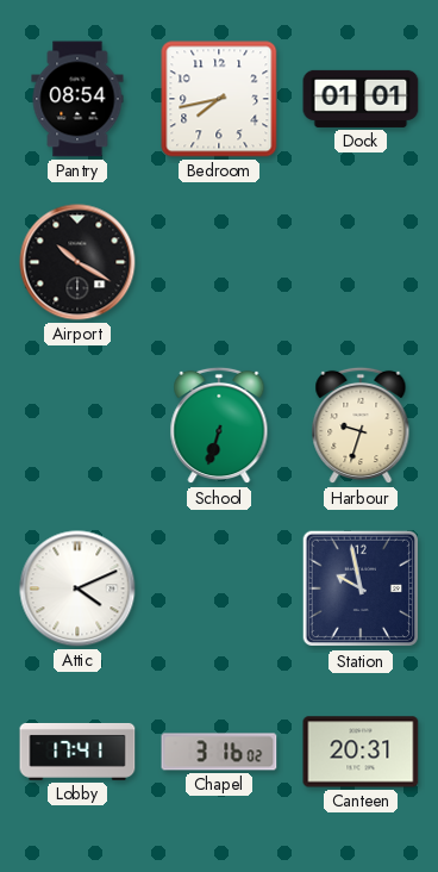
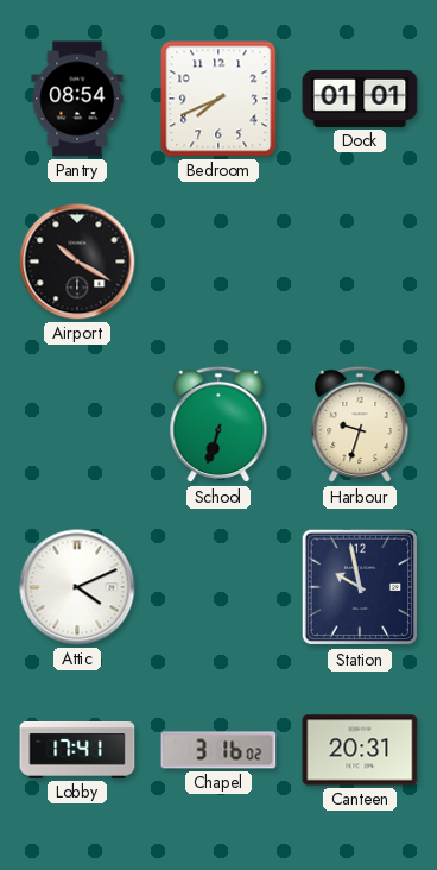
Bedroom: 7:43 -> 7:41
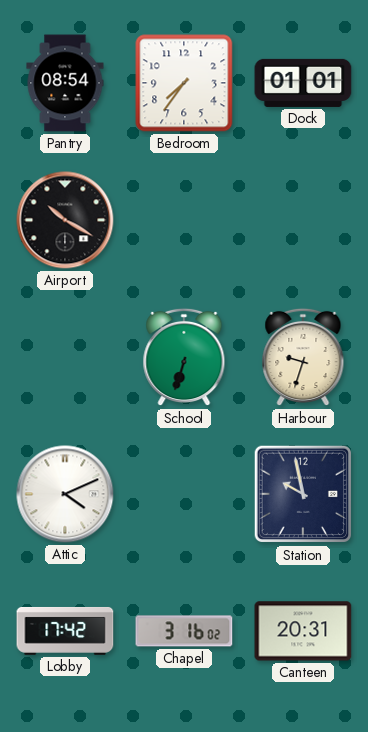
Bedroom: 7:41 -> 7:36
Lobby: 17:41 -> 17:42
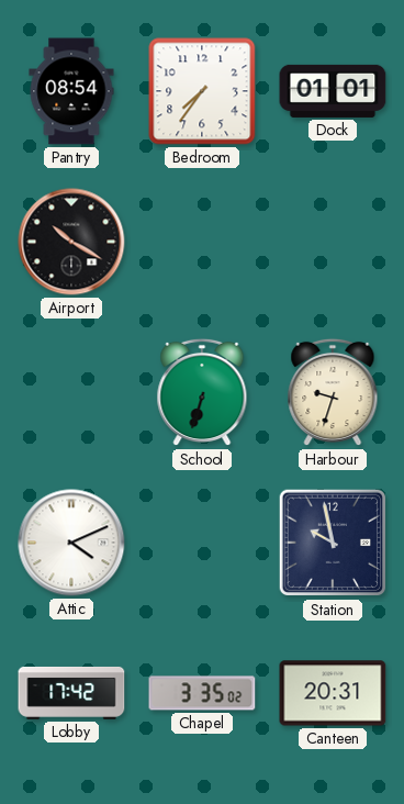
Chapel: 3:16 -> 3:35
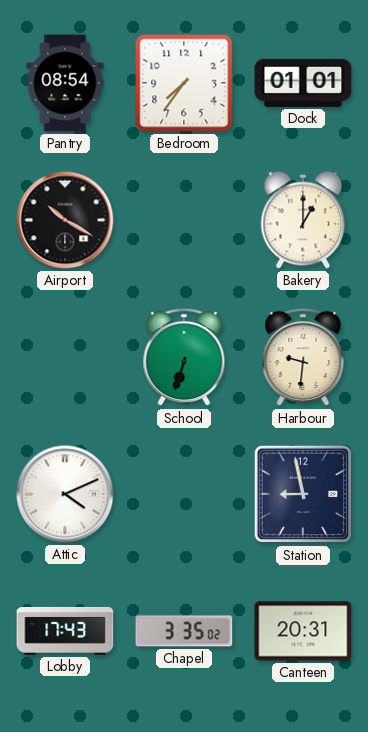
Bakery: none -> 1:00
Harbour: 9:33 -> 9:31
Station: 9:58 -> 8:58
Lobby: 17:42 -> 17:43
